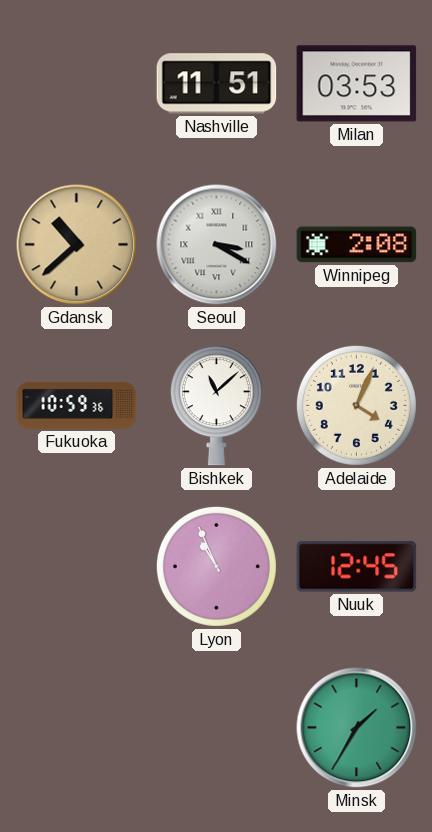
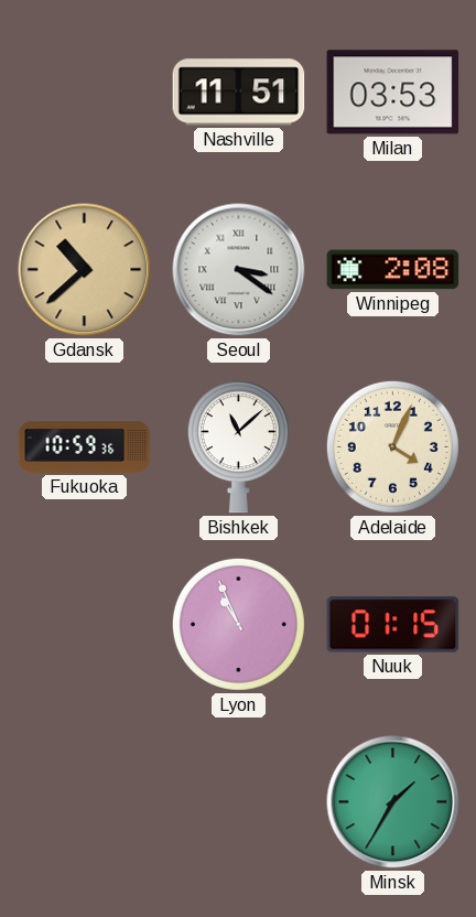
Seoul: 3:20 -> 3:21
Nuuk: 12:45 -> 01:15
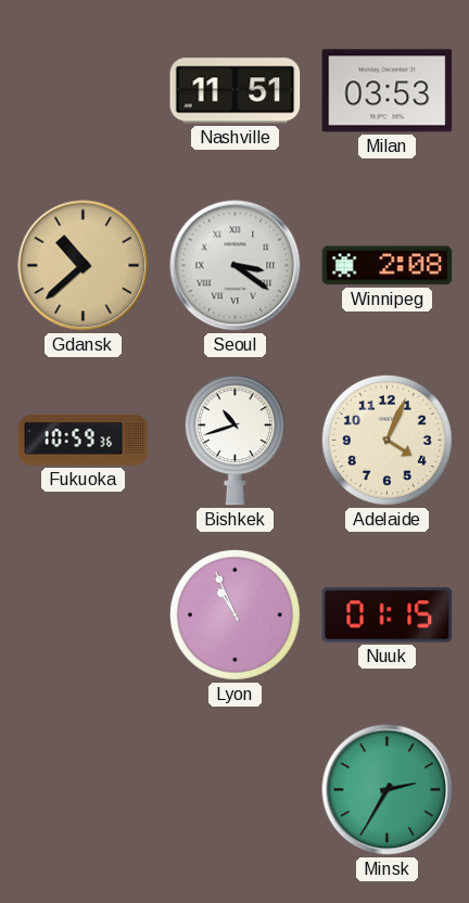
Bishkek: 11:08 -> 10:42
Minsk: 1:35 -> 2:35
